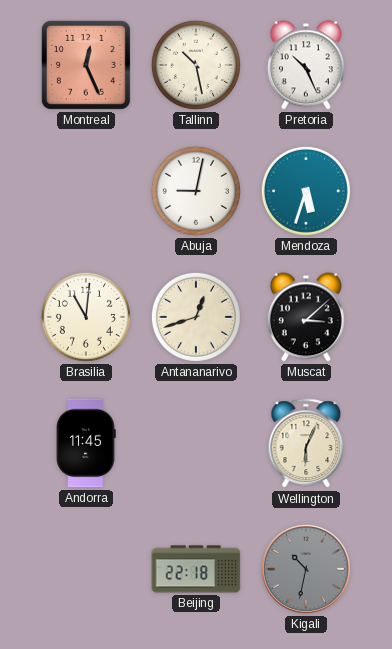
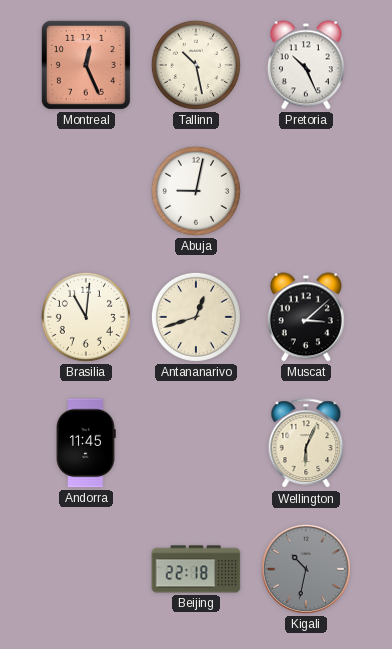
Mendoza: 5:33 -> none
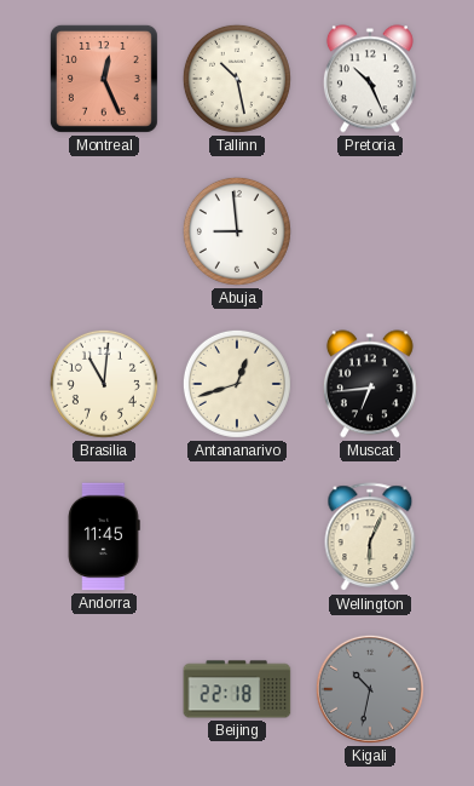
Abuja: 9:02 -> 8:59
Muscat: 3:08 -> 6:44
